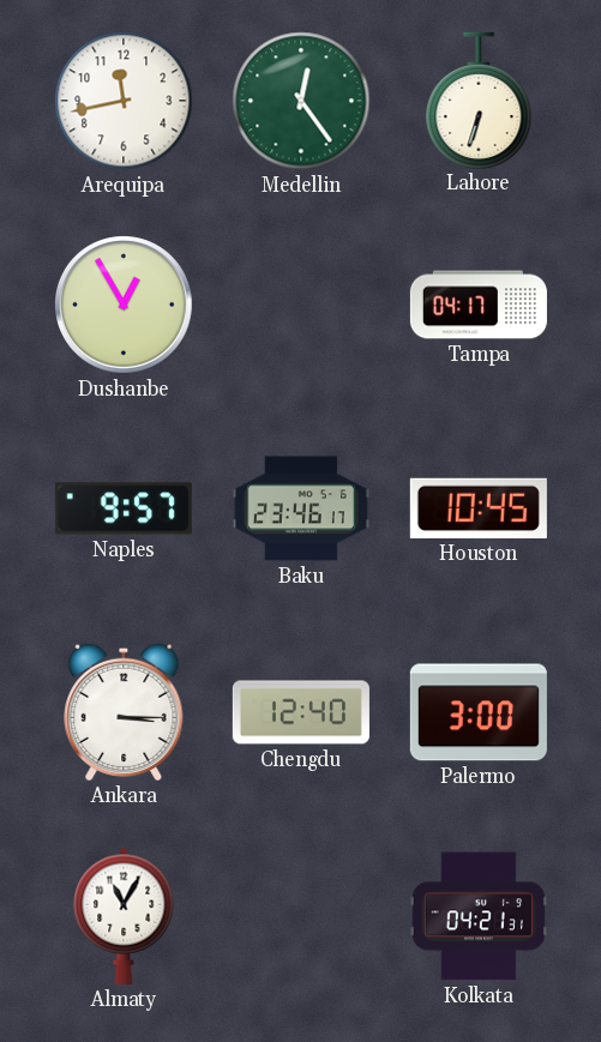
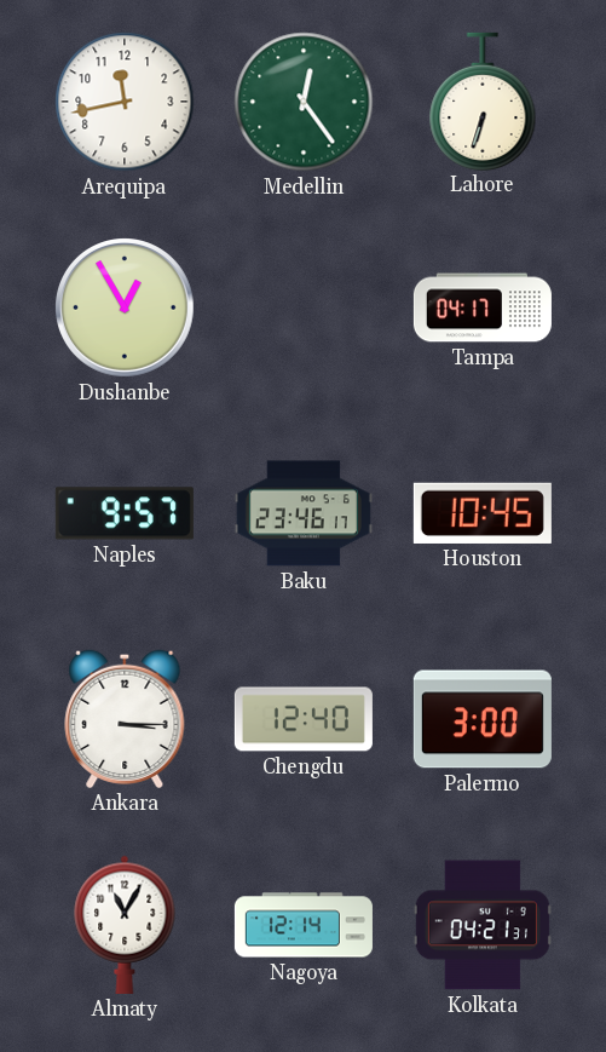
Nagoya: none -> 12:14
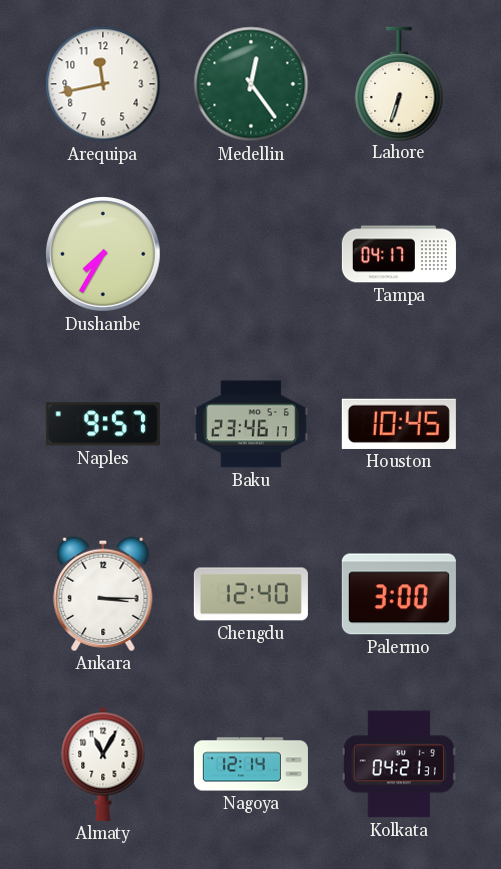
Dushanbe: 12:55 -> 7:35
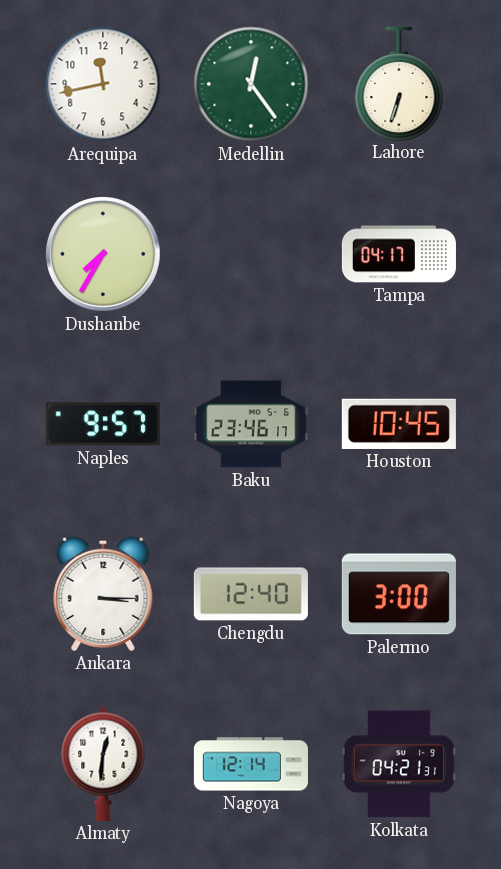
Almaty: 11:05 -> 12:31
